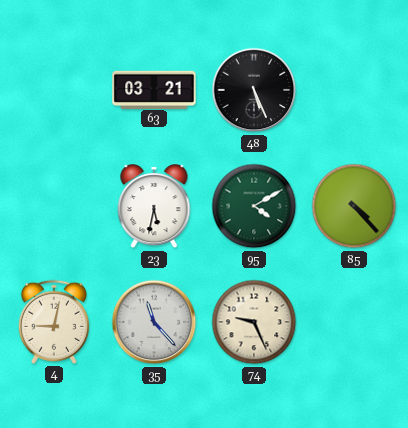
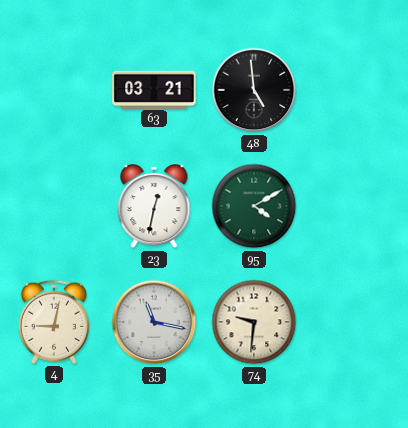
48: 5:26 -> 4:59
23: 5:32 -> 12:32
85: 4:23 -> none
35: 11:23 -> 11:17
74: 9:26 -> 9:31
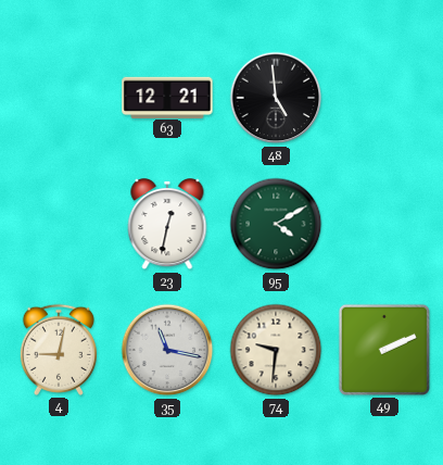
63: 03:21 -> 12:21
49: none -> 2:11
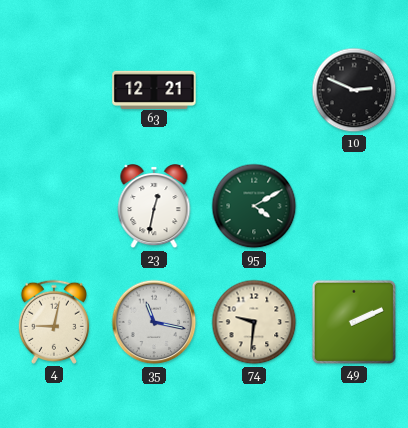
48: 4:59 -> none
10: none -> 2:49
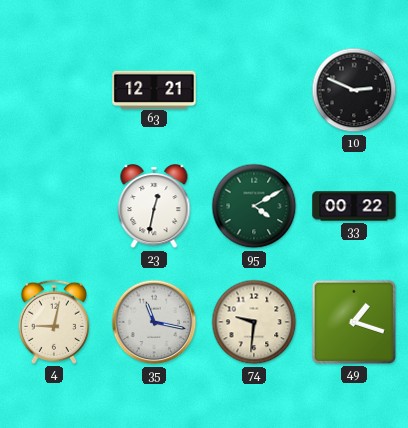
33: none -> 00:22
49: 2:11 -> 1:18
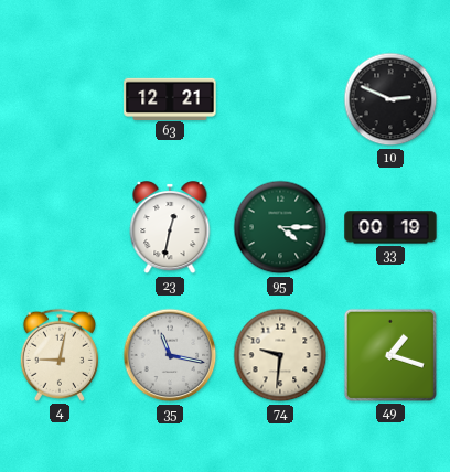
95: 4:10 -> 4:15
33: 00:22 -> 00:19
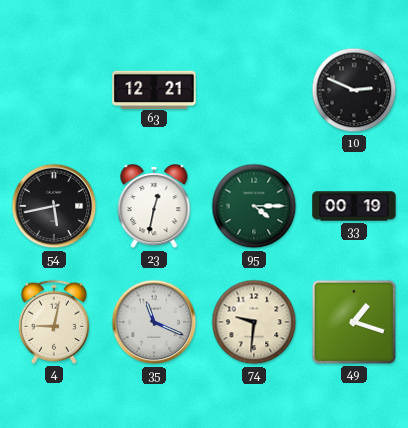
54: none -> 5:43
35: 11:17 -> 11:19
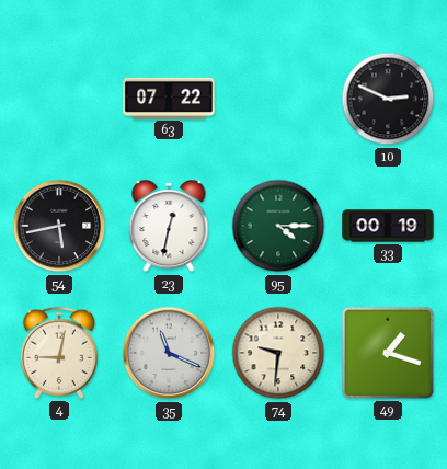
63: 12:21 -> 07:22
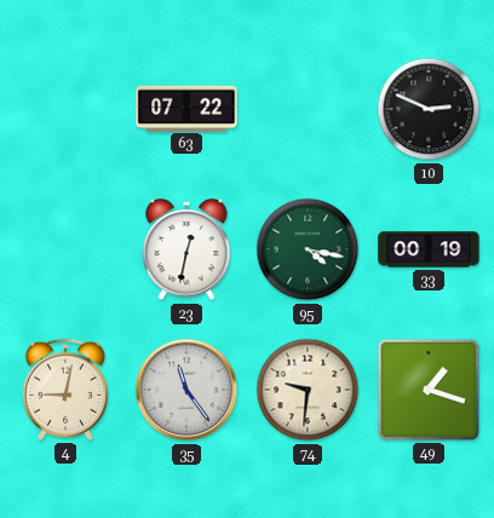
54: 5:43 -> none
95: 4:15 -> 4:17
35: 11:19 -> 11:24
